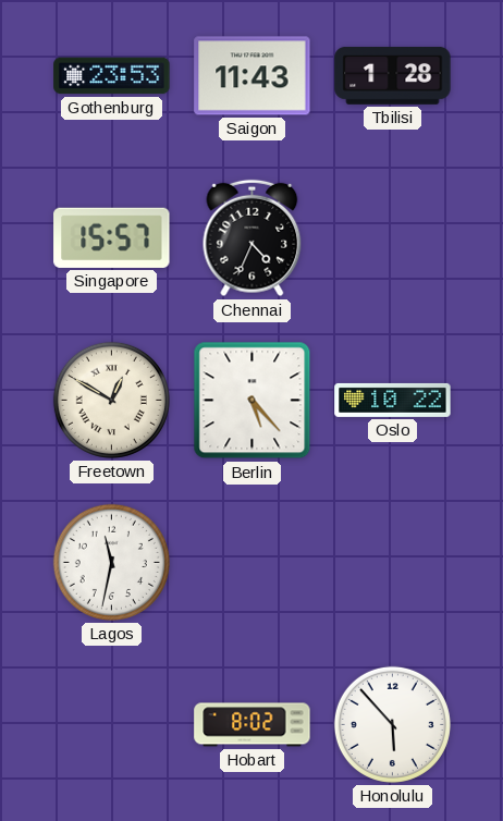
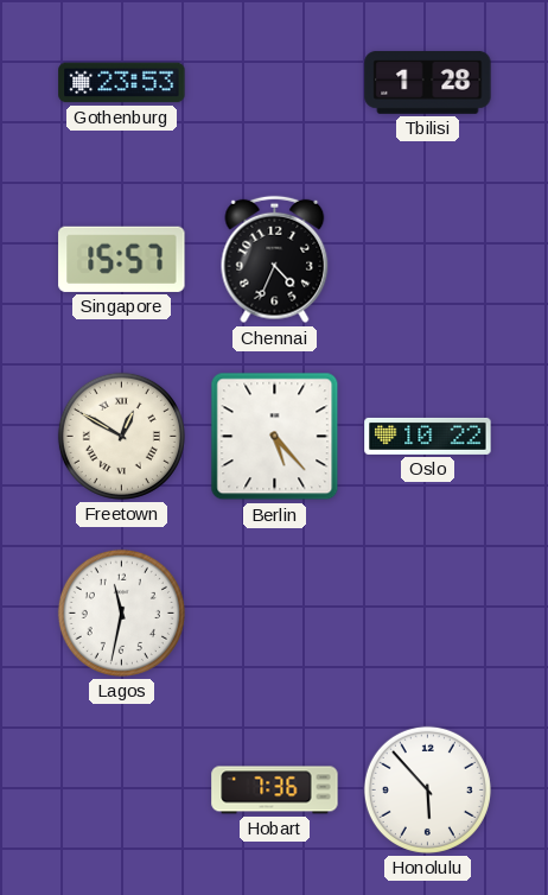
Saigon: 11:43 -> none
Hobart: 8:02 -> 7:36
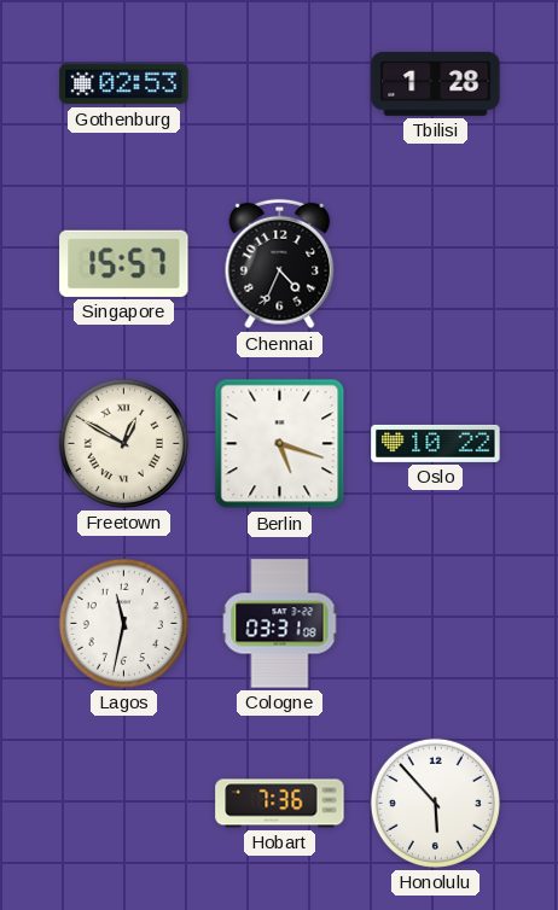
Gothenburg: 23:53 -> 02:53
Berlin: 5:23 -> 5:18
Cologne: none -> 03:31
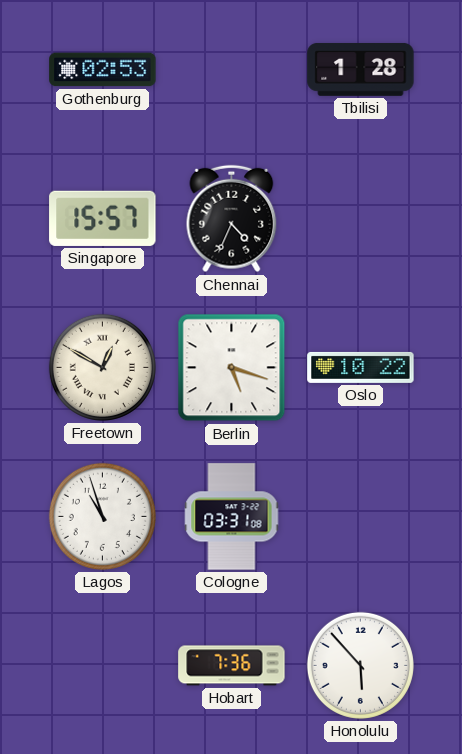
Lagos: 11:32 -> 10:57
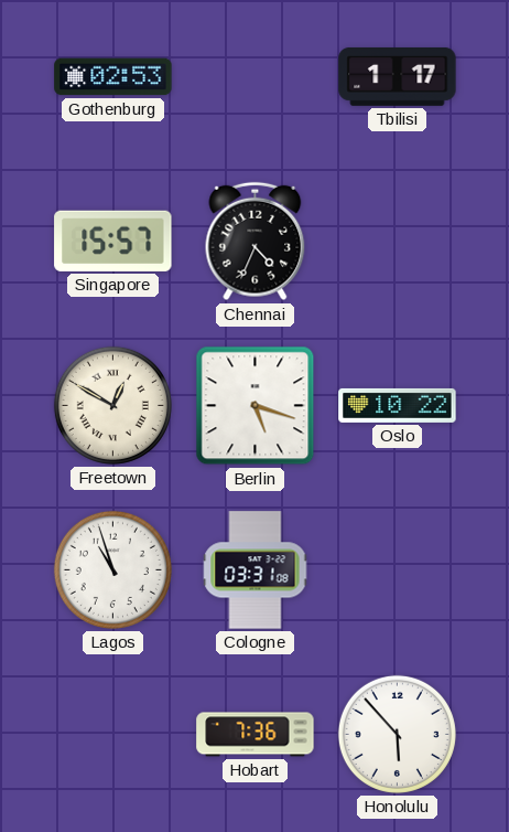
Tbilisi: 1:28 -> 1:17
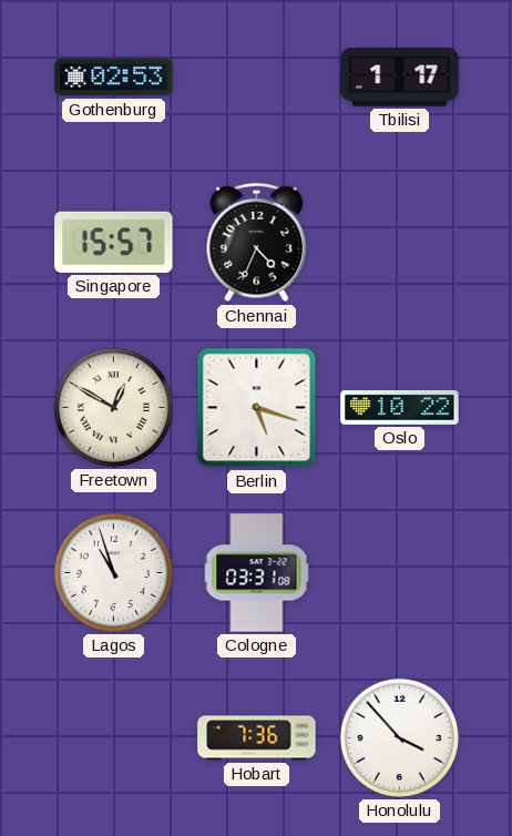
Honolulu: 5:53 -> 3:53
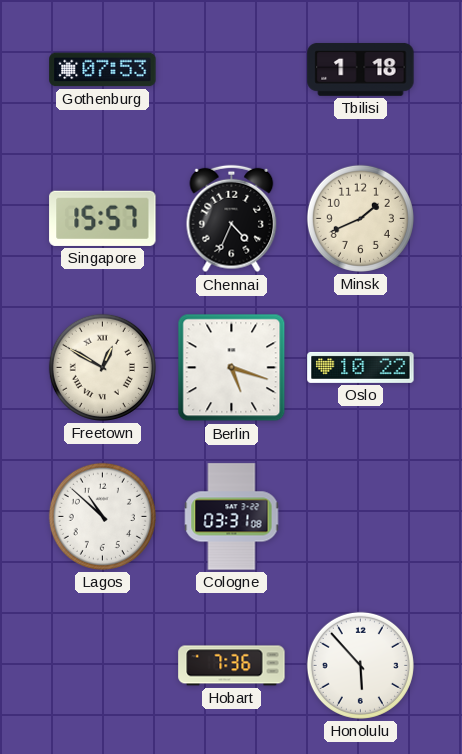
Gothenburg: 02:53 -> 07:53
Tbilisi: 1:17 -> 1:18
Minsk: none -> 1:41
Lagos: 10:57 -> 10:52
Honolulu: 3:53 -> 5:53
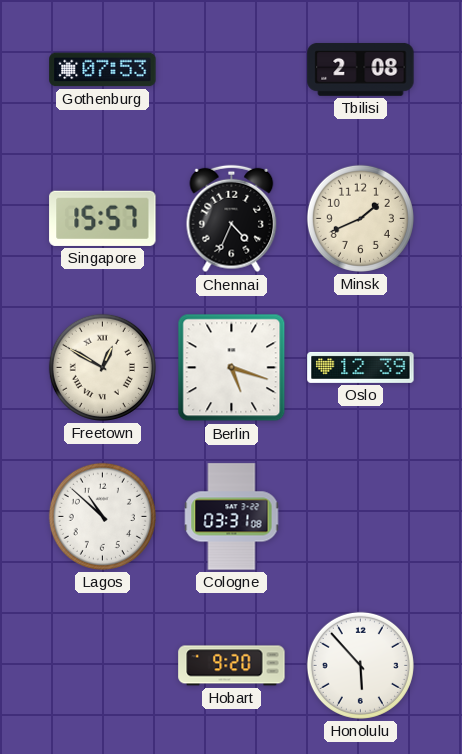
Tbilisi: 1:18 -> 2:08
Oslo: 10:22 -> 12:39
Hobart: 7:36 -> 9:20
